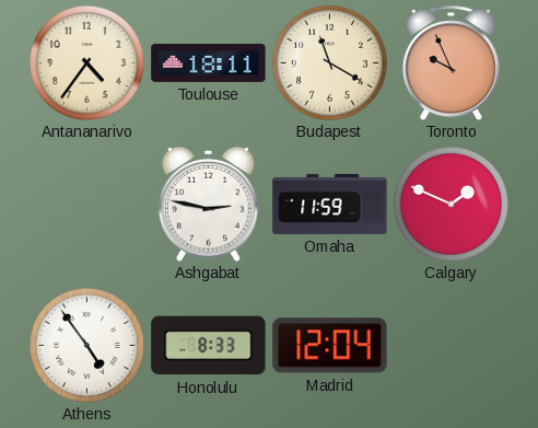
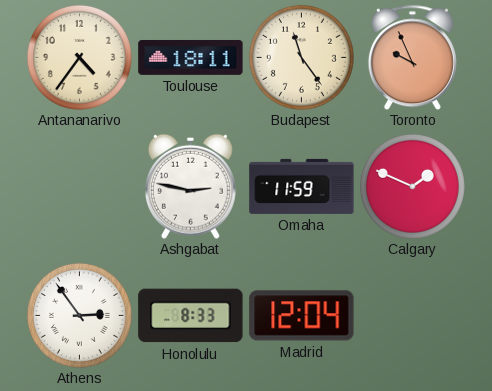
Budapest: 11:20 -> 11:24
Athens: 4:54 -> 2:54
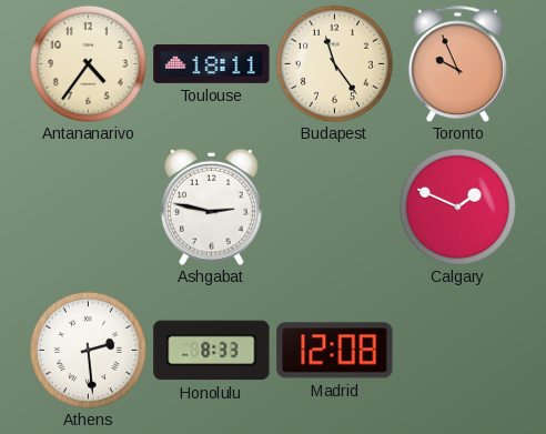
Omaha: 11:59 -> none
Athens: 2:54 -> 2:29
Madrid: 12:04 -> 12:08
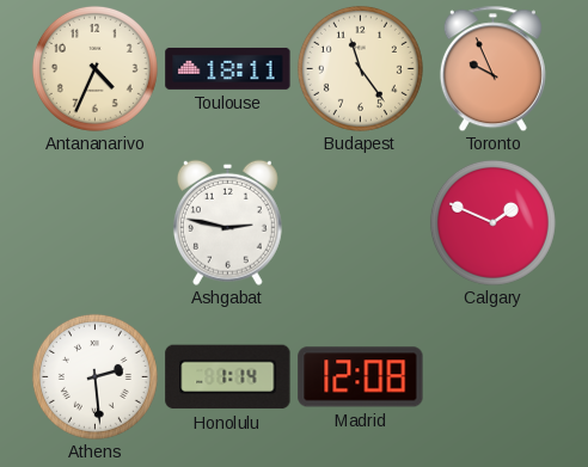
Antananarivo: 4:36 -> 4:34
Honolulu: 8:33 -> 1:14
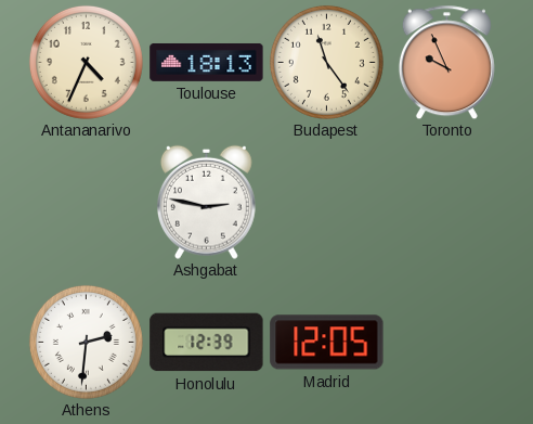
Toulouse: 18:11 -> 18:13
Calgary: 1:49 -> none
Athens: 2:29 -> 2:31
Honolulu: 1:14 -> 12:39
Madrid: 12:08 -> 12:05
